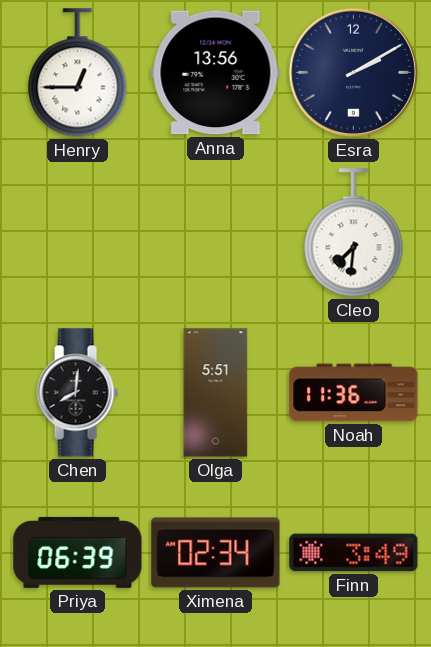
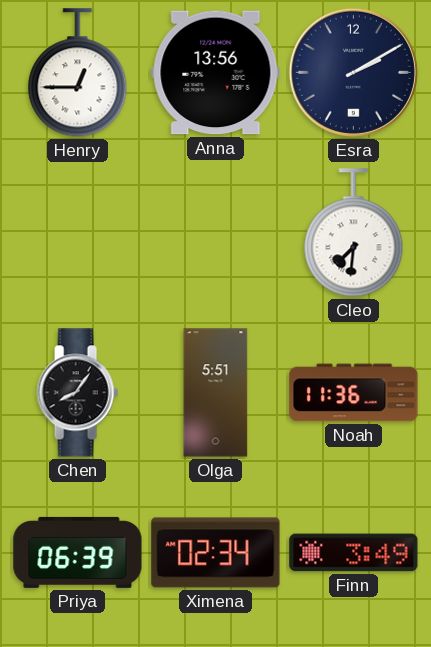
Chen: 8:01 -> 8:06
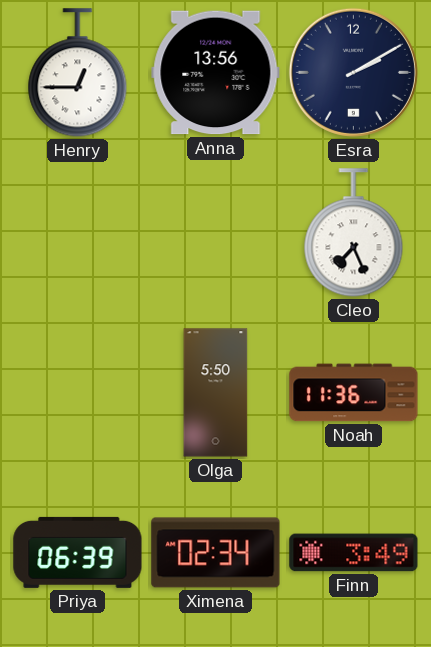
Cleo: 7:31 -> 7:26
Chen: 8:06 -> none
Olga: 5:51 -> 5:50
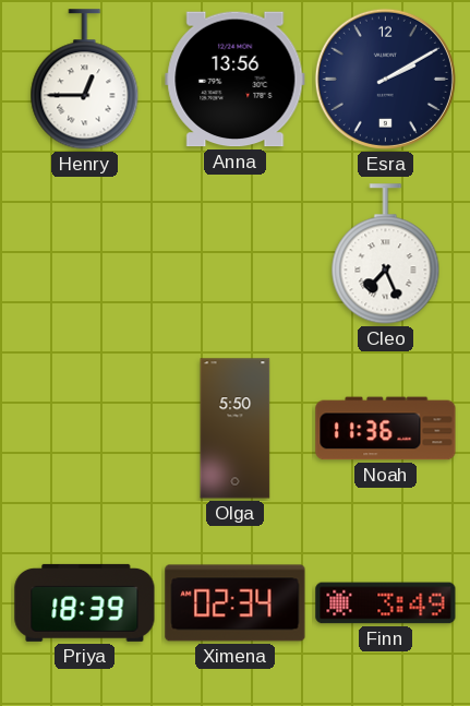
Priya: 06:39 -> 18:39
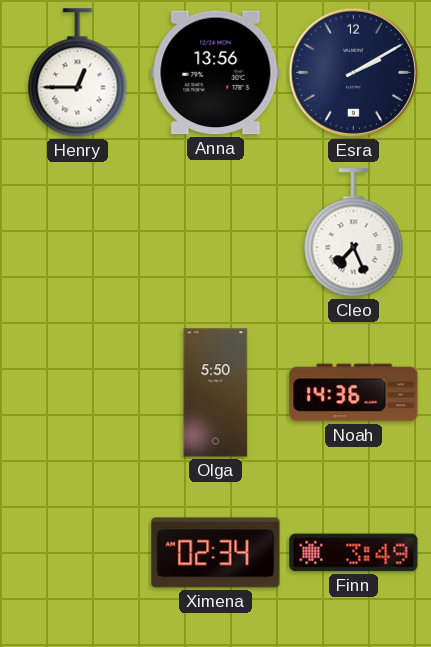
Noah: 11:36 -> 14:36
Priya: 18:39 -> none
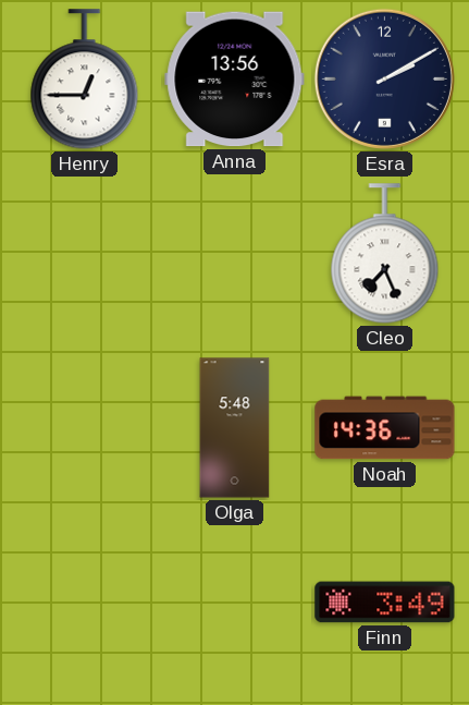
Olga: 5:50 -> 5:48
Ximena: 02:34 -> none
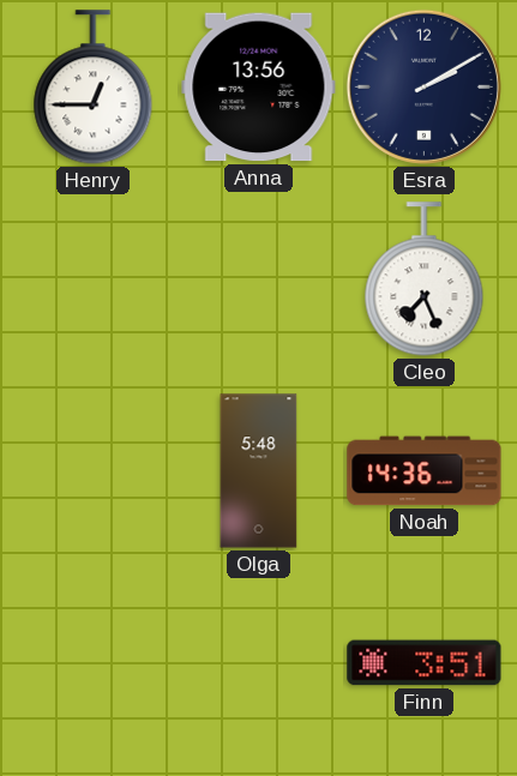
Finn: 3:49 -> 3:51
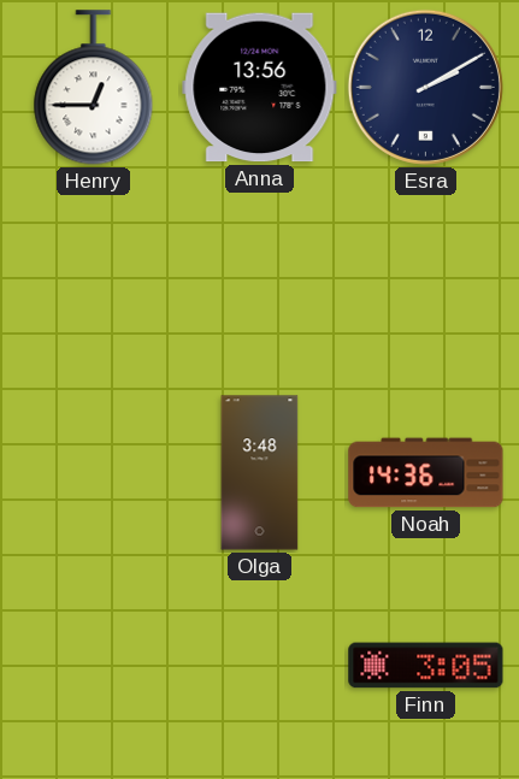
Cleo: 7:26 -> none
Olga: 5:48 -> 3:48
Finn: 3:51 -> 3:05
